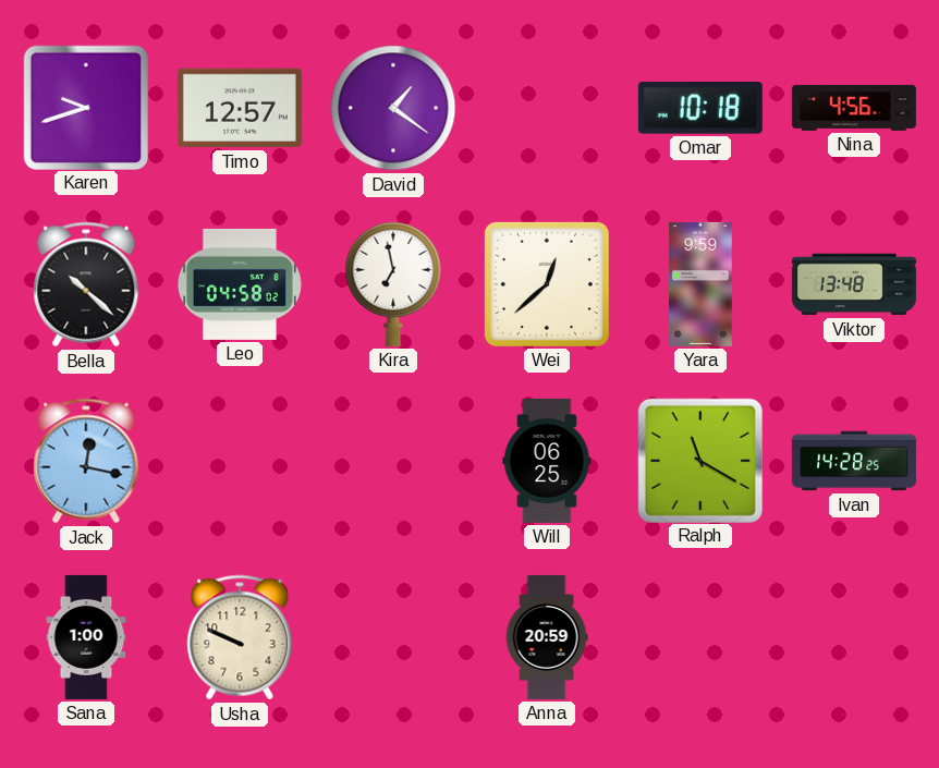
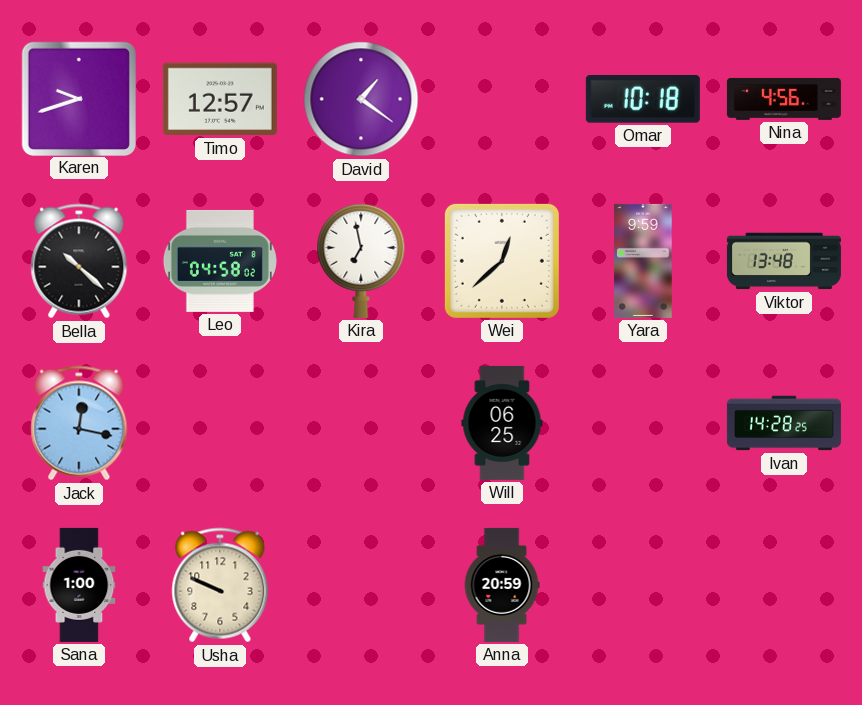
Ralph: 11:20 -> none
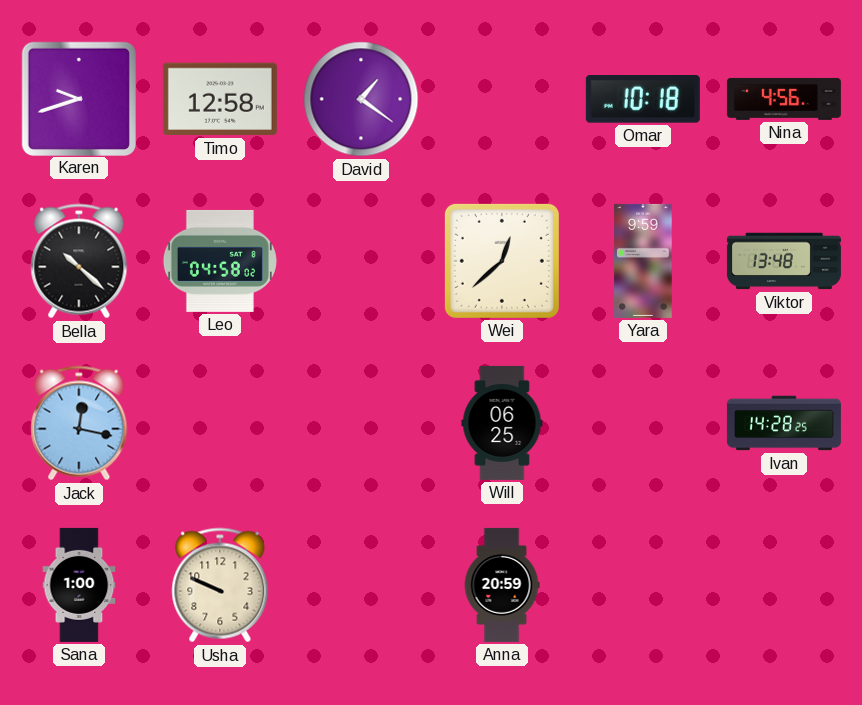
Timo: 12:57 -> 12:58
Kira: 6:58 -> none
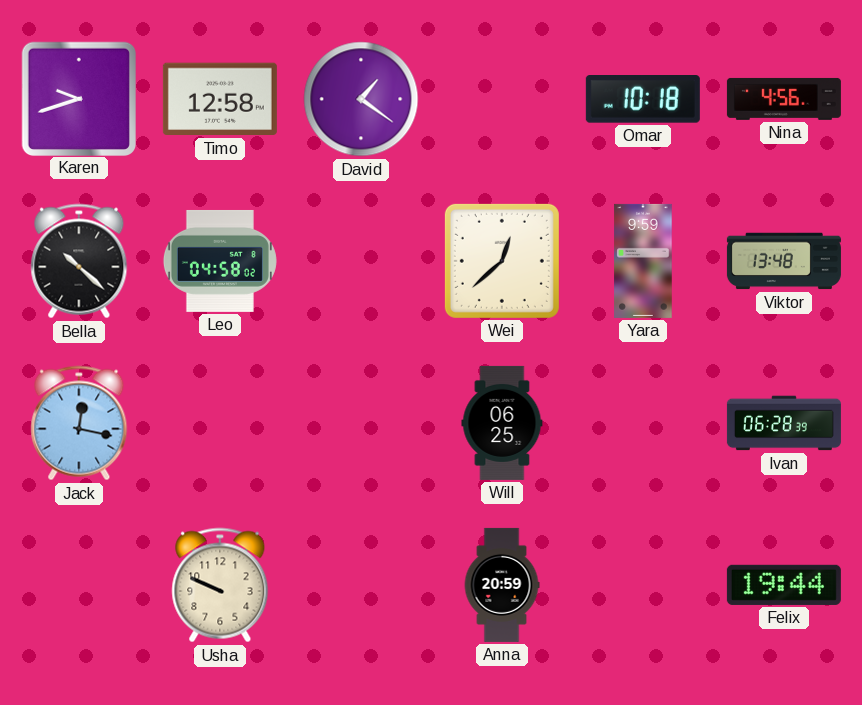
Ivan: 14:28 -> 06:28
Sana: 1:00 -> none
Felix: none -> 19:44
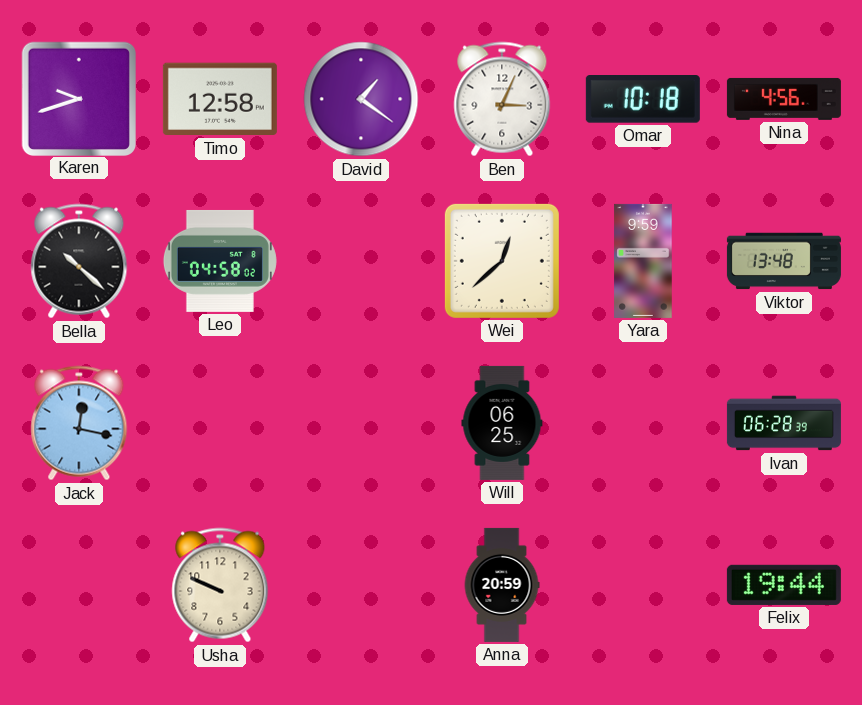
Ben: none -> 3:04
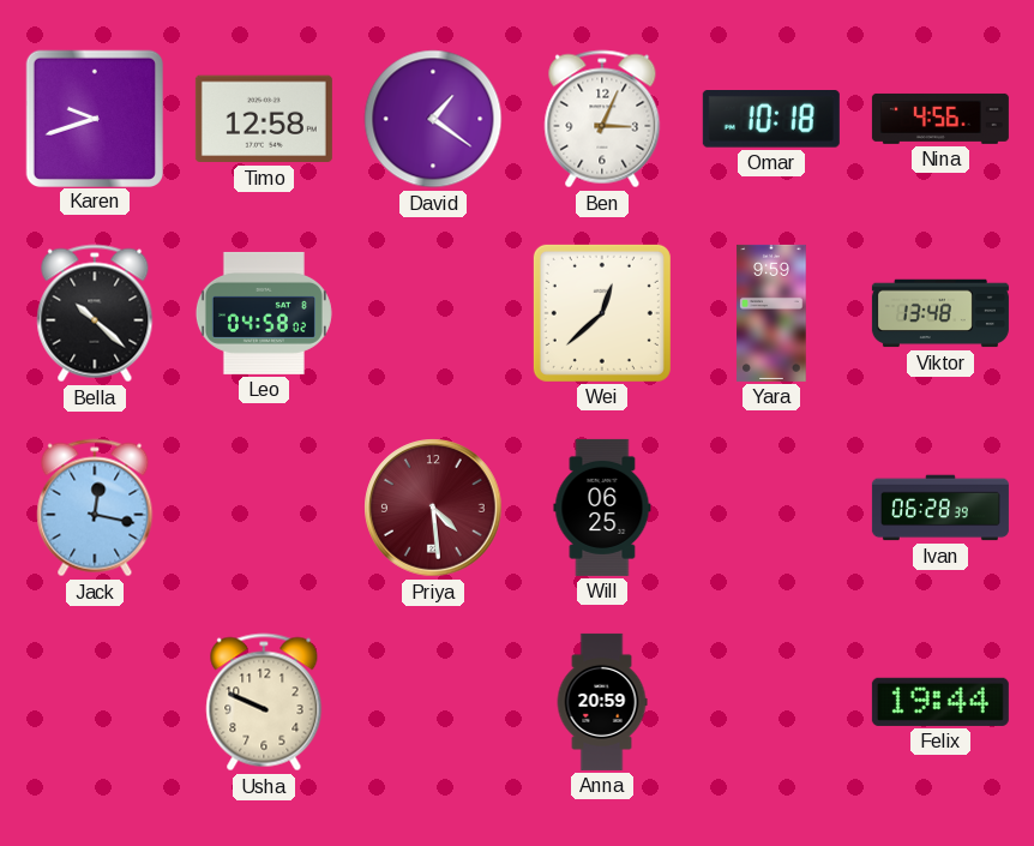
Priya: none -> 4:29
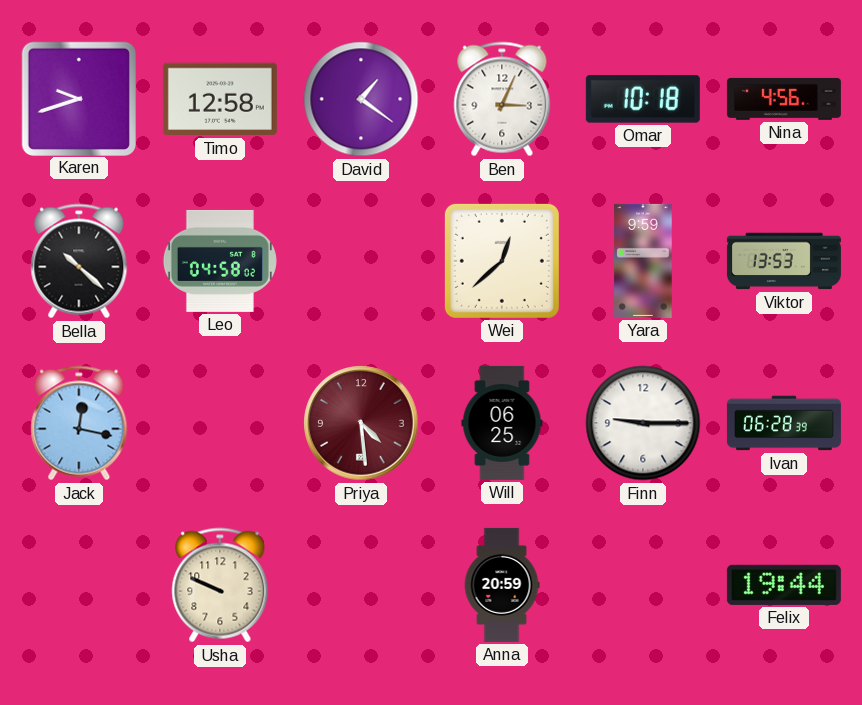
Viktor: 13:48 -> 13:53
Finn: none -> 9:15
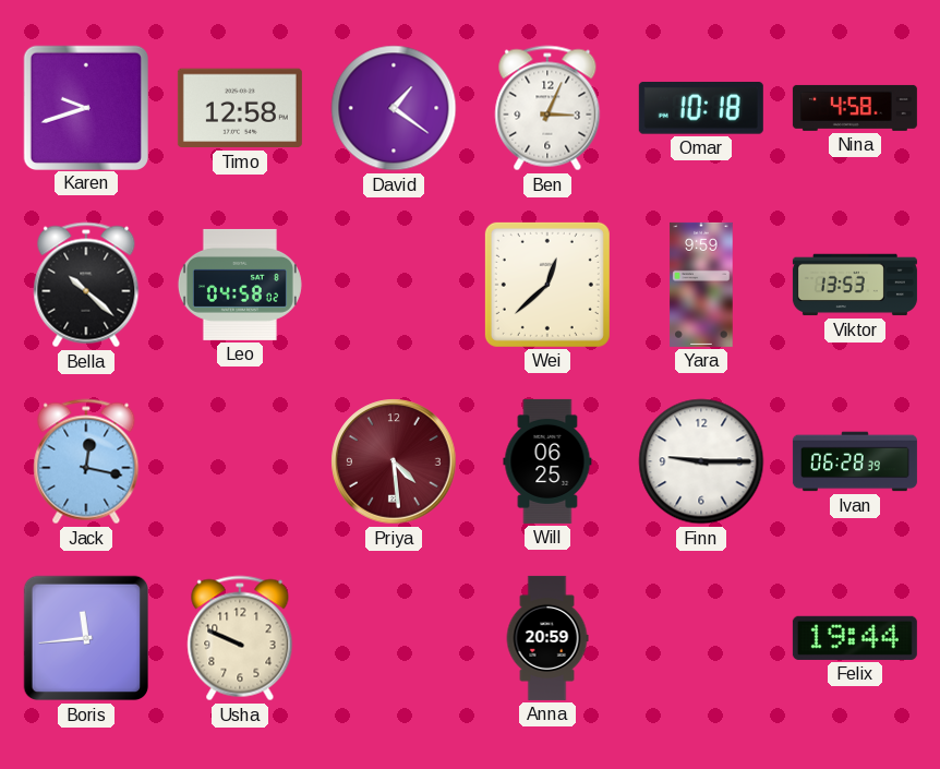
Nina: 4:56 -> 4:58
Boris: none -> 11:44
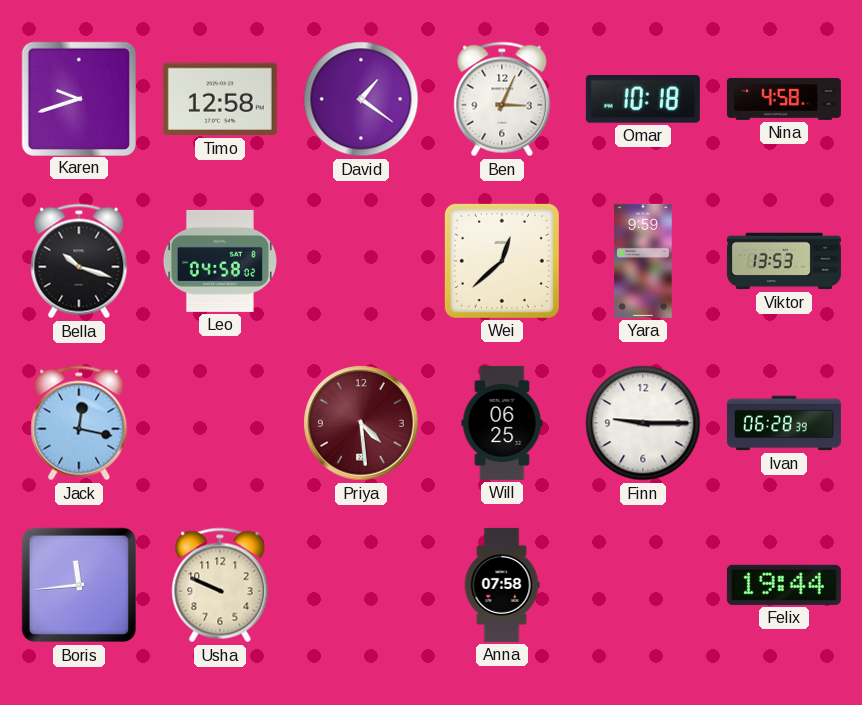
Bella: 10:22 -> 10:18
Anna: 20:59 -> 07:58
